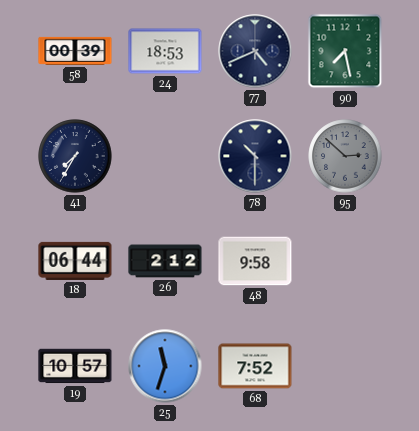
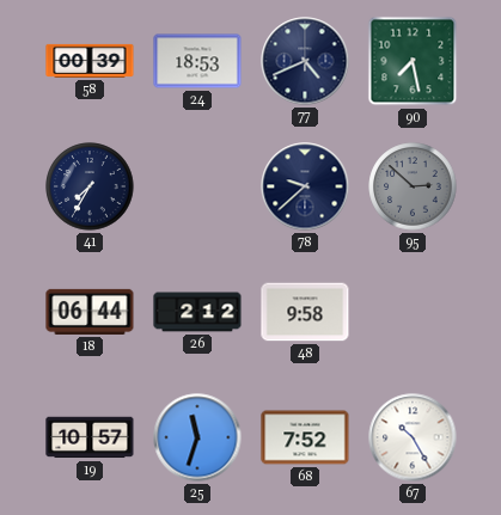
78: 10:30 -> 9:38
67: none -> 10:25
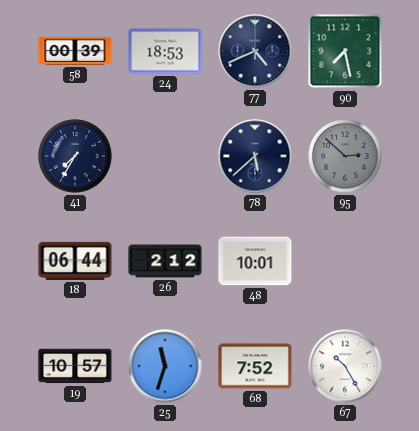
78: 9:38 -> 5:38
48: 9:58 -> 10:01
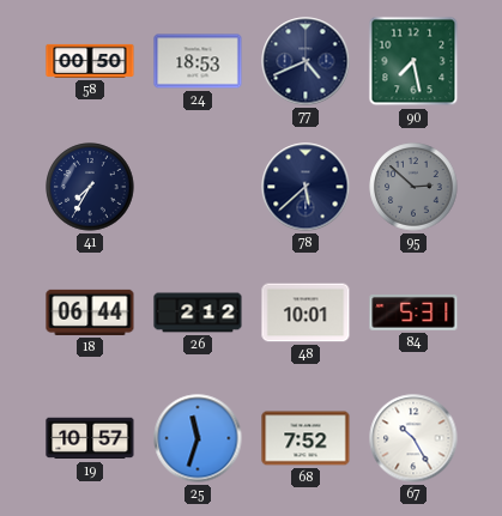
58: 00:39 -> 00:50
84: none -> 5:31
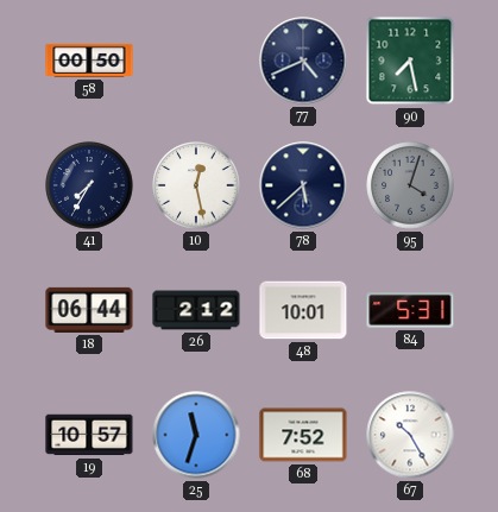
24: 18:53 -> none
10: none -> 12:28
95: 2:52 -> 4:03
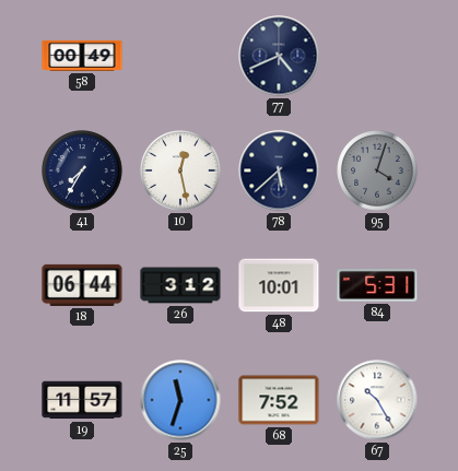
58: 00:50 -> 00:49
90: 7:28 -> none
26: 2:12 -> 3:12
19: 10:57 -> 11:57
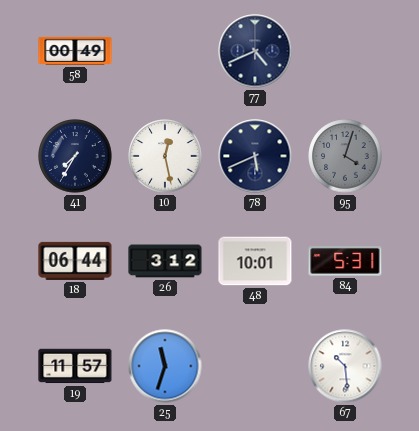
78: 5:38 -> 5:41
68: 7:52 -> none
67: 10:25 -> 10:29
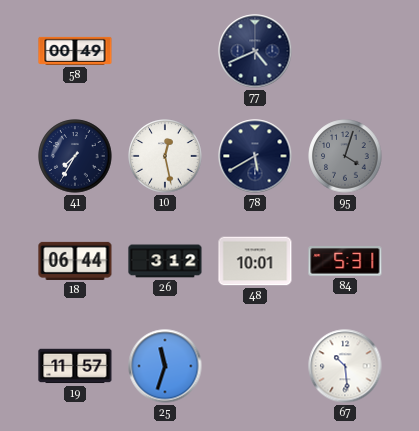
78: 5:41 -> 5:40
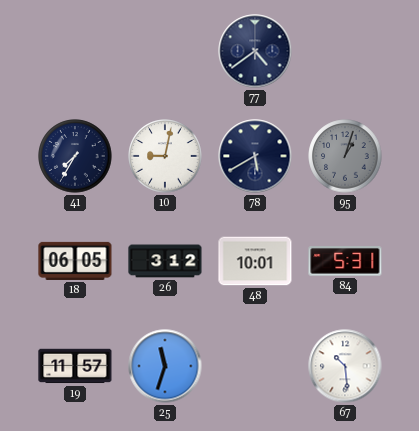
58: 00:49 -> none
77: 4:41 -> 4:39
10: 12:28 -> 9:02
95: 4:03 -> 1:03
18: 06:44 -> 06:05
